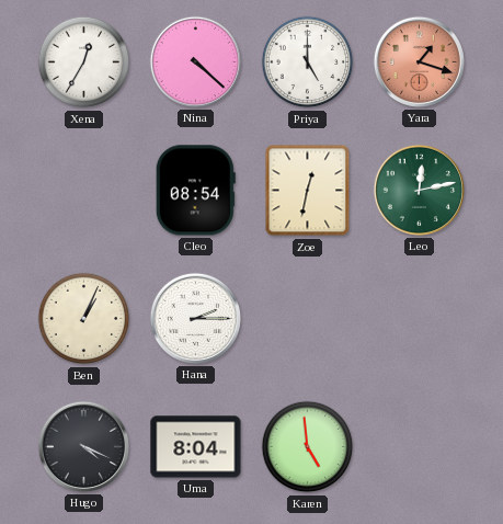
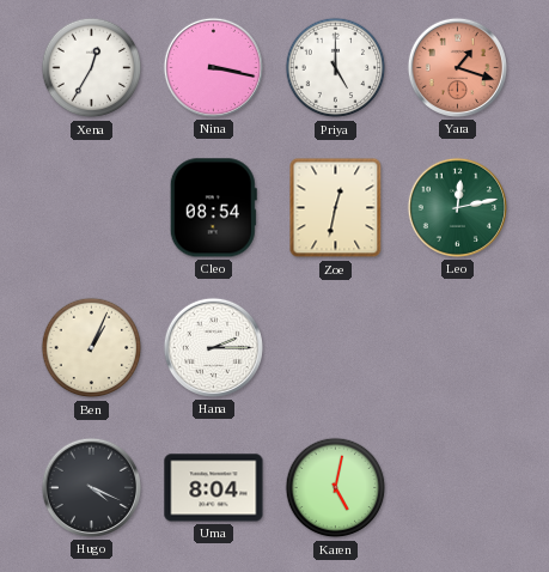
Nina: 4:22 -> 3:17
Karen: 4:59 -> 5:02
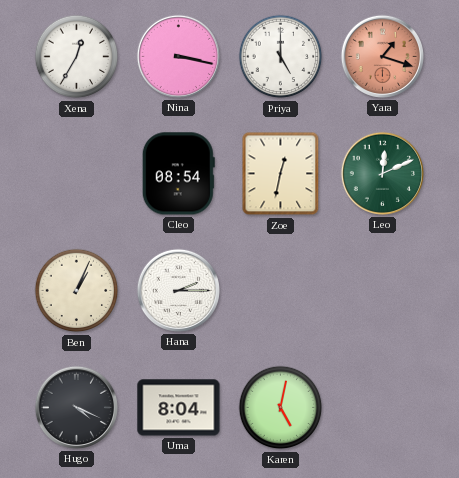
Leo: 12:13 -> 12:11
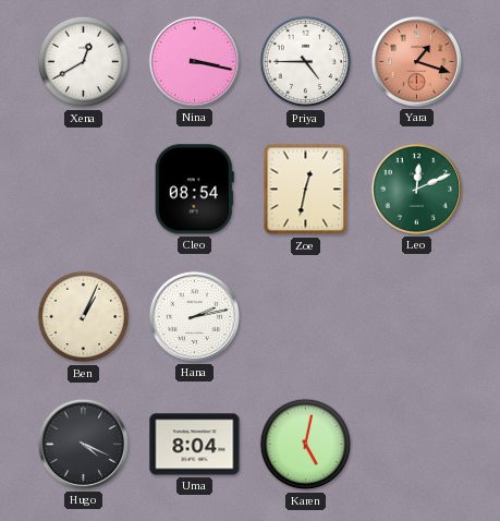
Xena: 12:35 -> 12:40
Priya: 5:00 -> 4:45
Hana: 2:15 -> 2:13
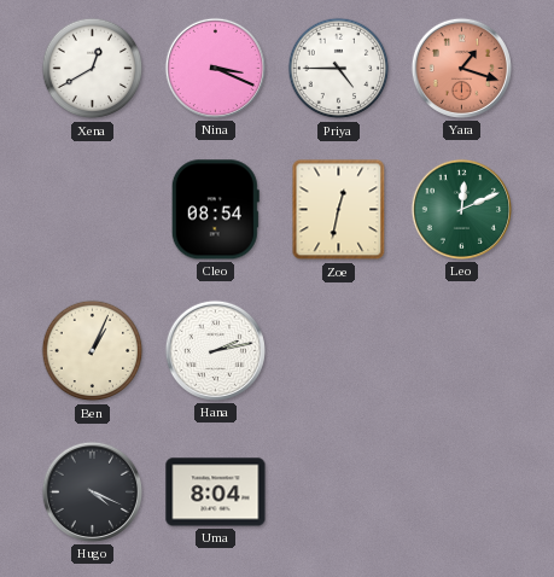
Nina: 3:17 -> 3:19
Karen: 5:02 -> none
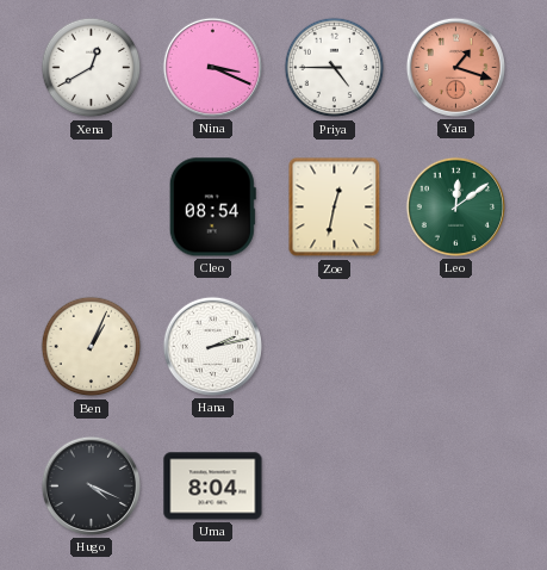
Leo: 12:11 -> 12:09
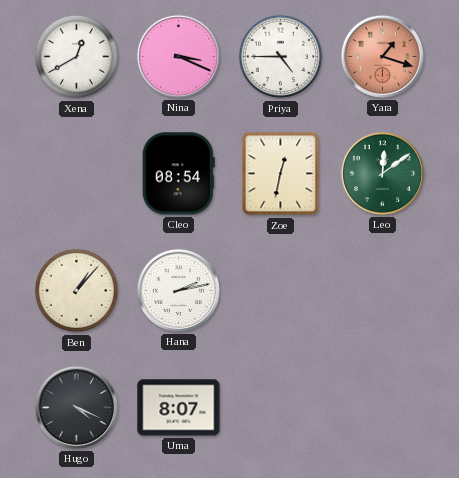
Ben: 1:04 -> 1:07
Uma: 8:04 -> 8:07
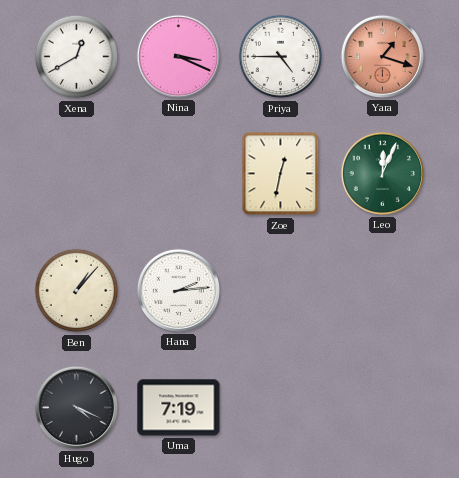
Cleo: 08:54 -> none
Leo: 12:09 -> 12:04
Hana: 2:13 -> 2:14
Uma: 8:07 -> 7:19
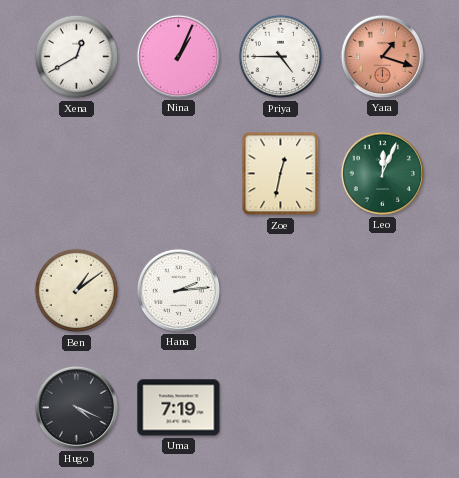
Nina: 3:19 -> 1:04
Ben: 1:07 -> 1:09
